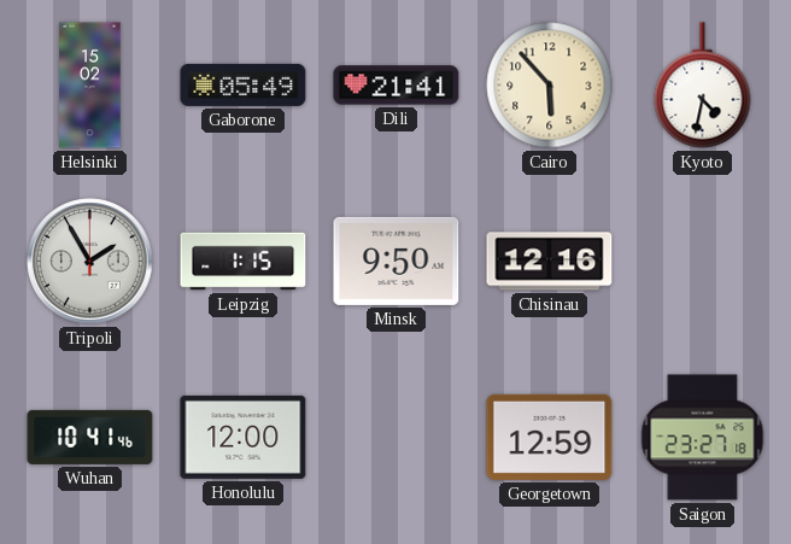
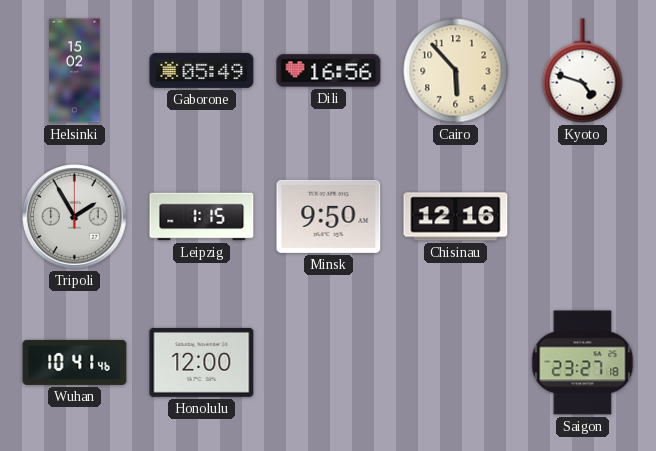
Dili: 21:41 -> 16:56
Kyoto: 4:32 -> 4:48
Georgetown: 12:59 -> none
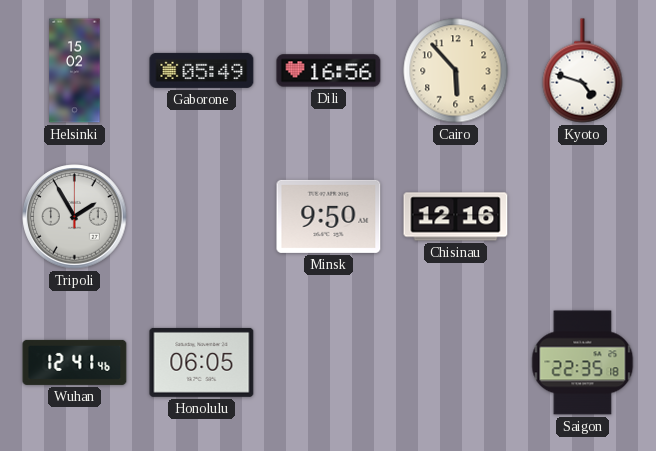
Leipzig: 1:15 -> none
Wuhan: 10:41 -> 12:41
Honolulu: 12:00 -> 06:05
Saigon: 23:27 -> 22:35
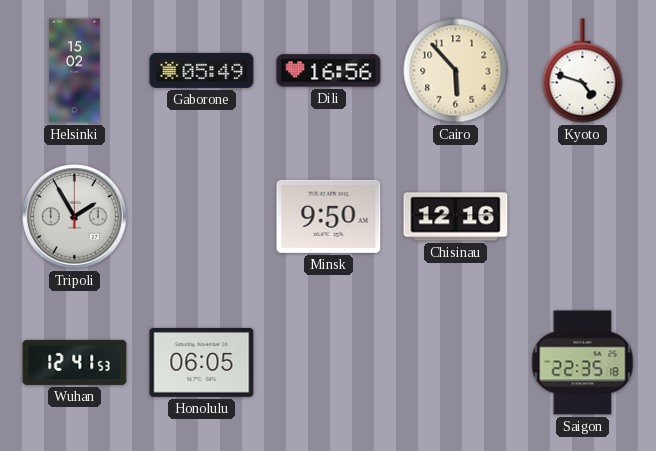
Wuhan: 12:41:46 -> 12:41:53
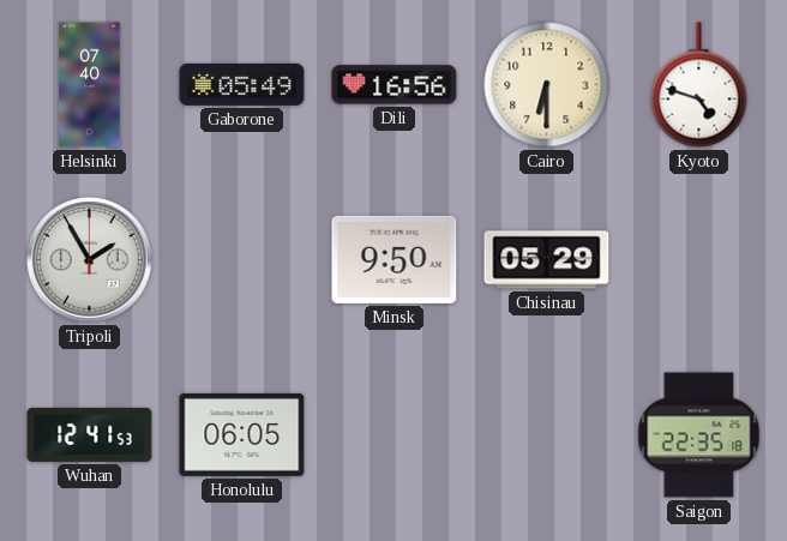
Helsinki: 15:02 -> 07:40
Cairo: 5:53 -> 6:30
Chisinau: 12:16 -> 05:29
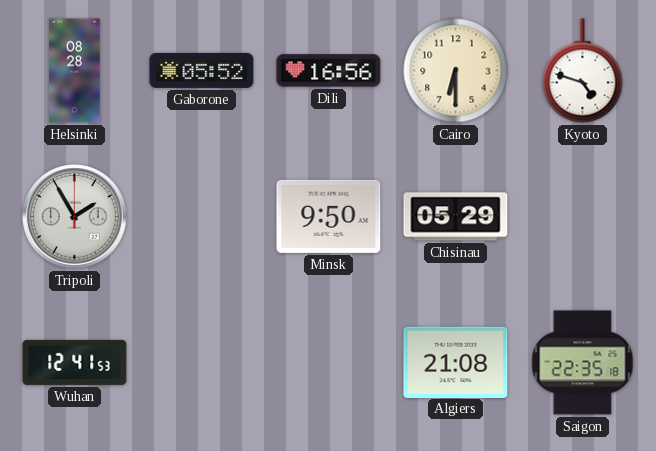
Helsinki: 07:40 -> 08:28
Gaborone: 05:49 -> 05:52
Honolulu: 06:05 -> none
Algiers: none -> 21:08
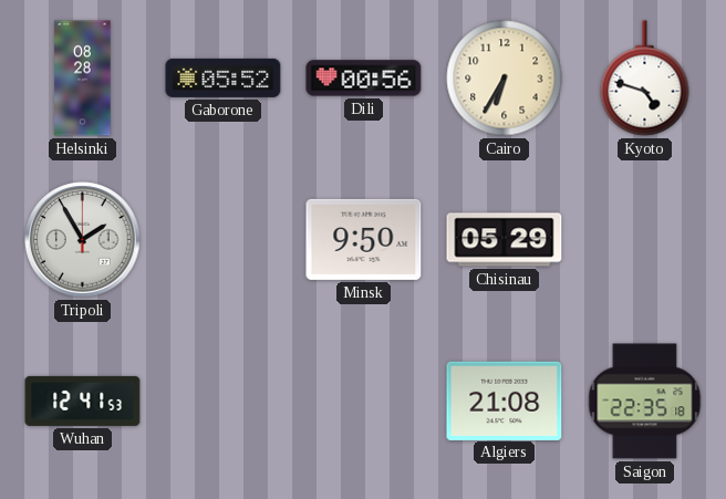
Dili: 16:56 -> 00:56
Cairo: 6:30 -> 6:35
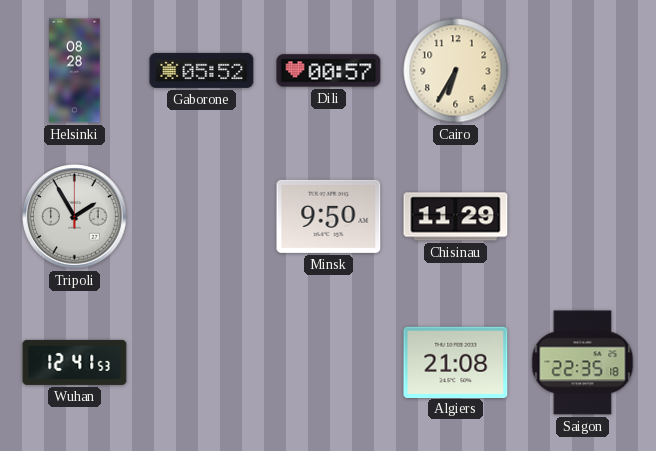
Dili: 00:56 -> 00:57
Kyoto: 4:48 -> none
Chisinau: 05:29 -> 11:29
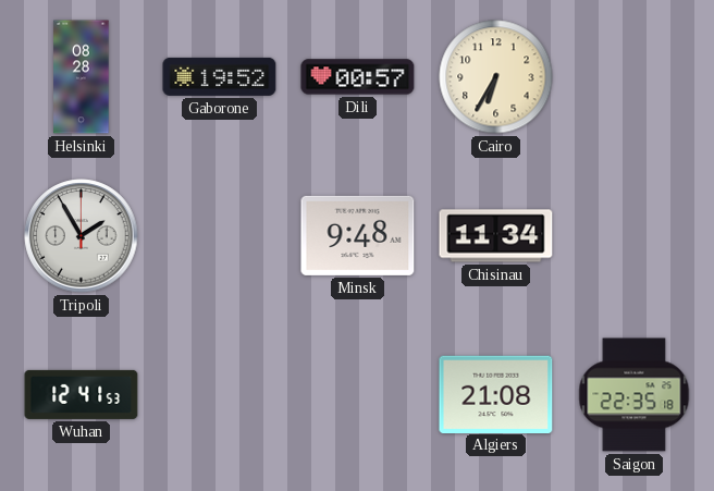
Gaborone: 05:52 -> 19:52
Minsk: 9:50 -> 9:48
Chisinau: 11:29 -> 11:34
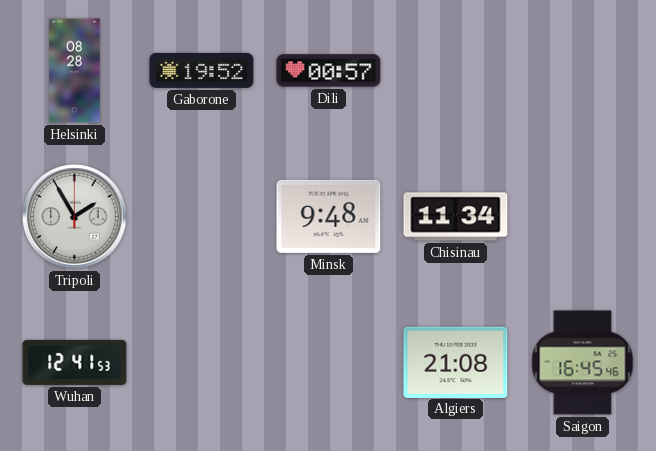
Cairo: 6:35 -> none
Saigon: 22:35 -> 16:45
